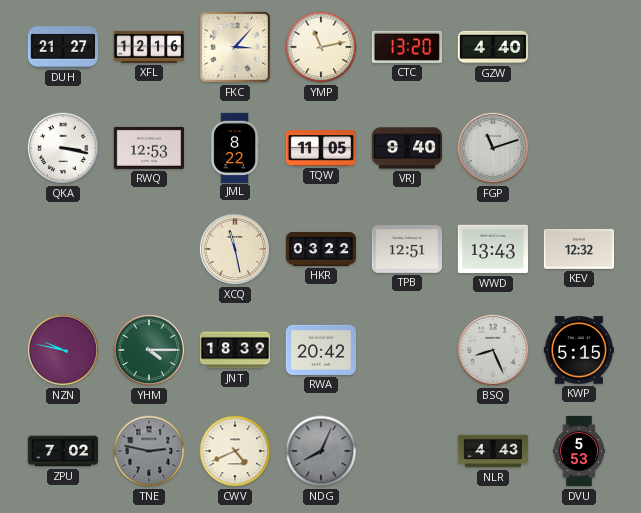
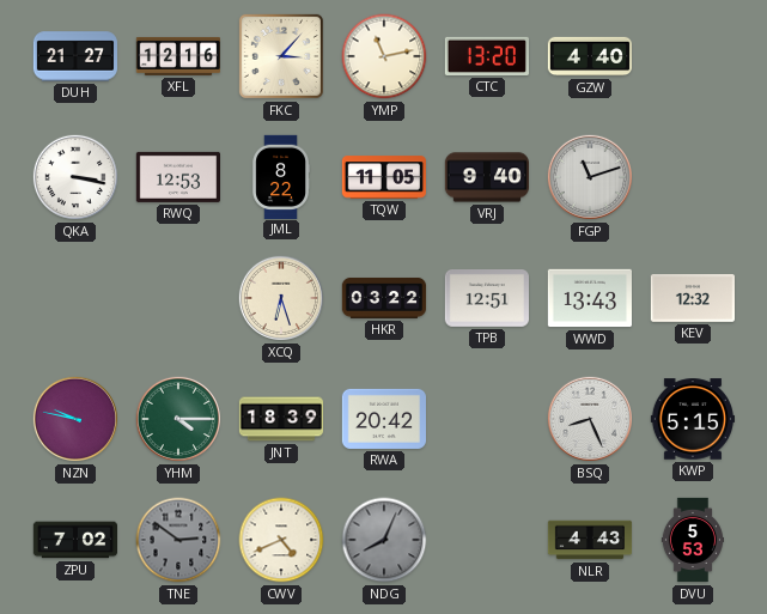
XCQ: 11:28 -> 6:27
TNE: 2:47 -> 2:51
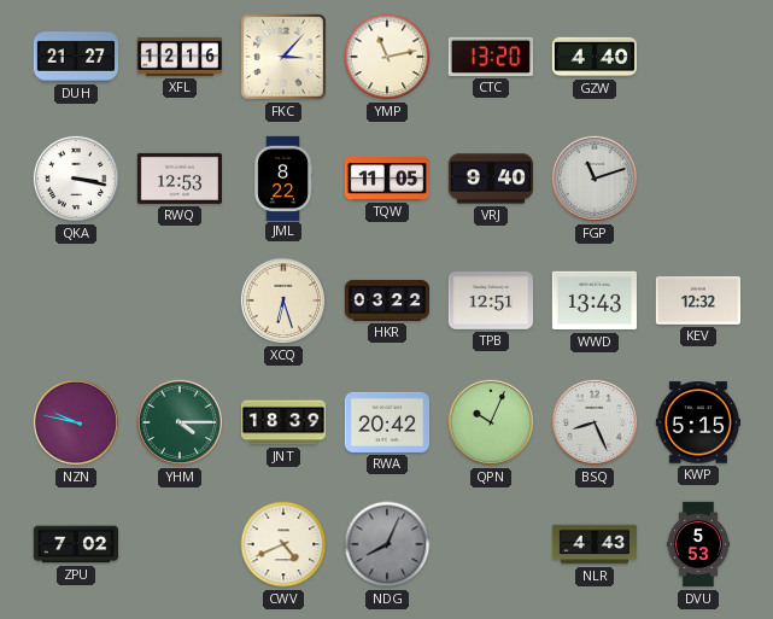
QPN: none -> 10:04
TNE: 2:51 -> none
